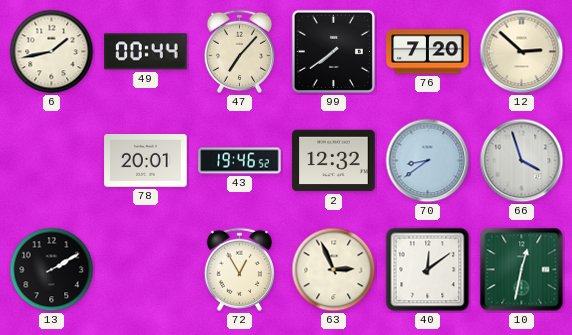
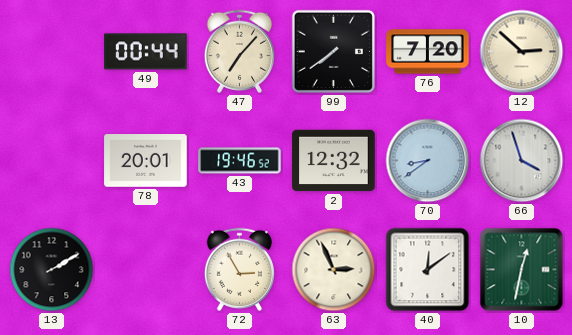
6: 1:43 -> none
72: 12:55 -> 2:55
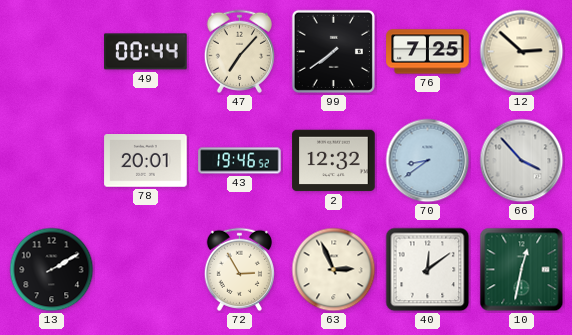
76: 7:20 -> 7:25
66: 3:57 -> 3:53
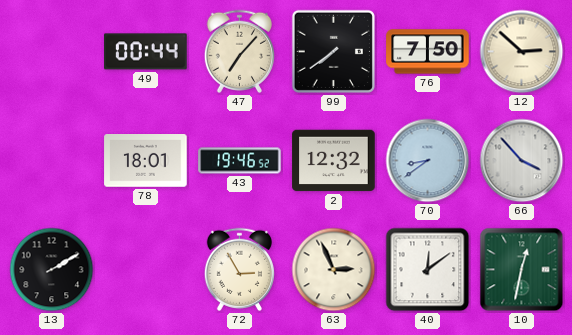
76: 7:25 -> 7:50
78: 20:01 -> 18:01
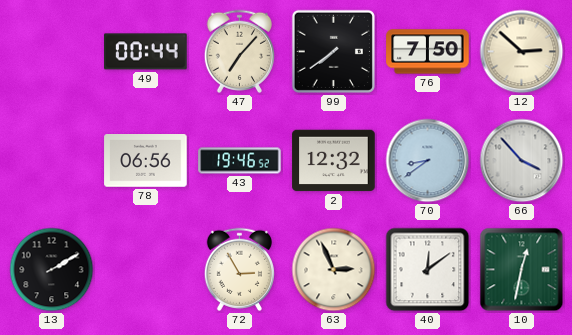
78: 18:01 -> 06:56
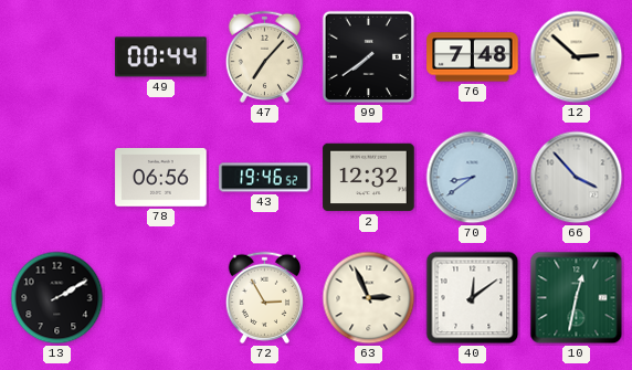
76: 7:50 -> 7:48
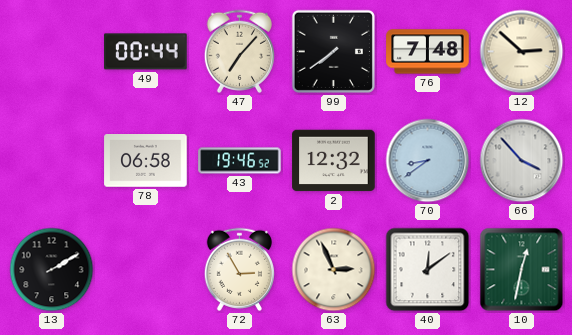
78: 06:56 -> 06:58
